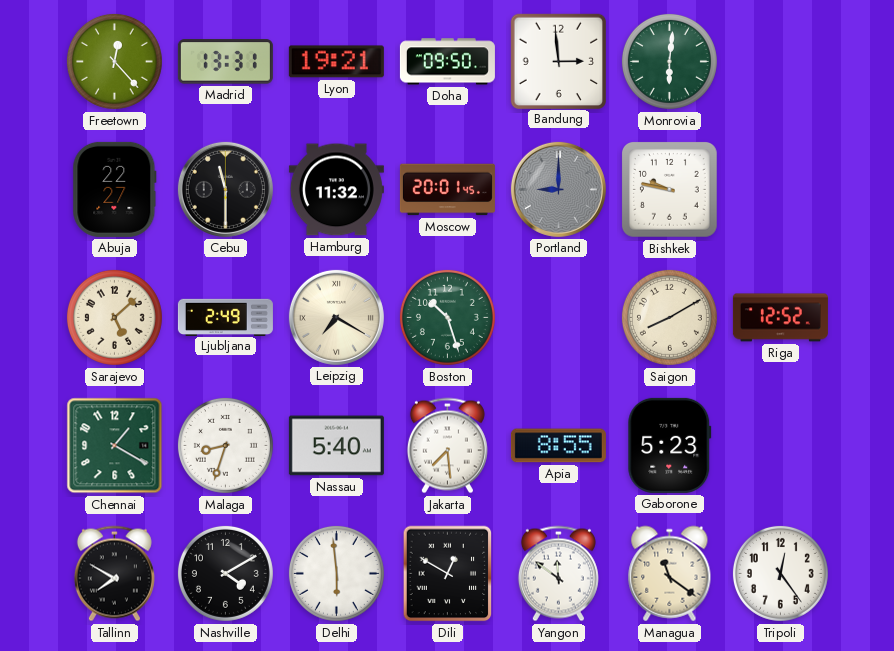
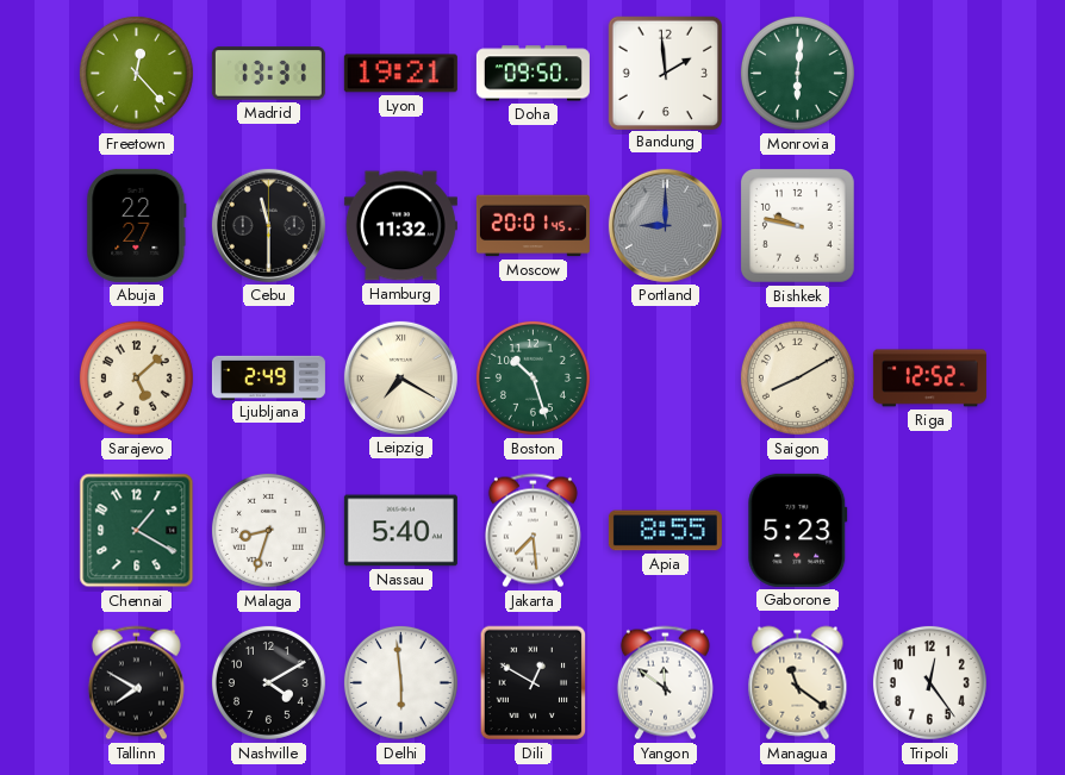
Bandung: 2:59 -> 1:59
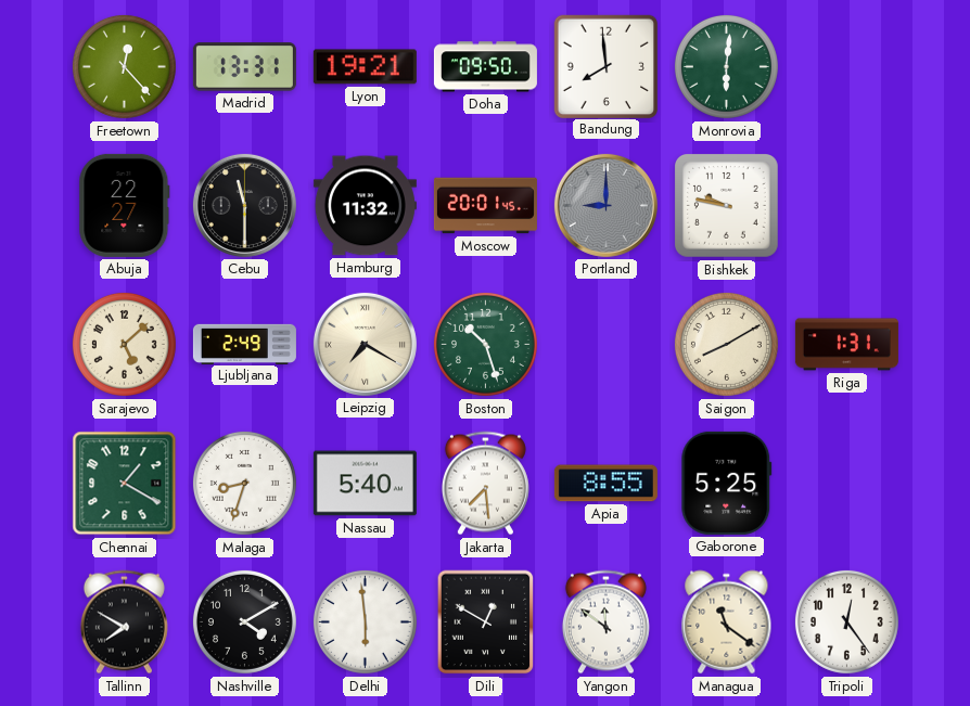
Bandung: 1:59 -> 7:59
Riga: 12:52 -> 1:31
Gaborone: 5:23 -> 5:25
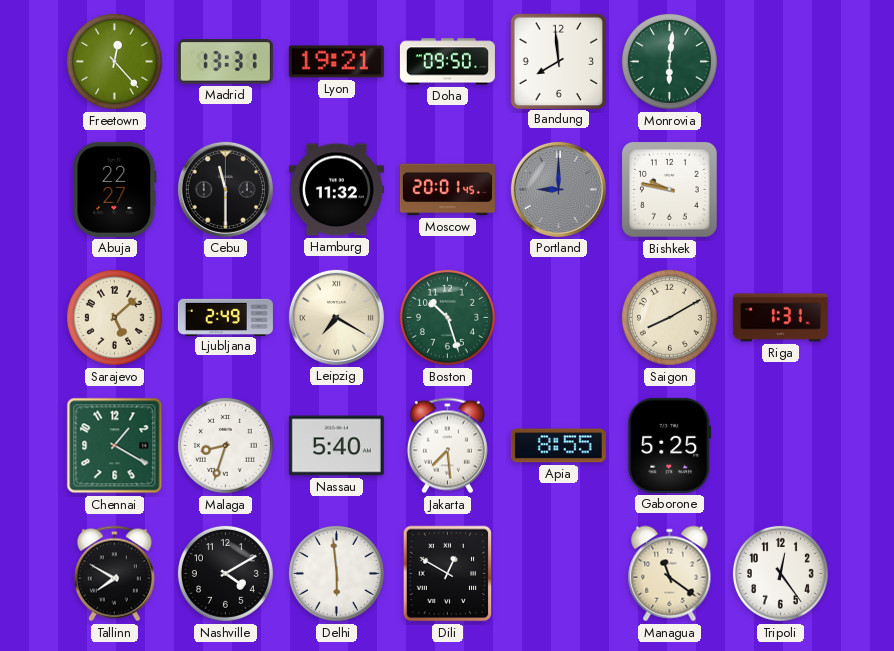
Yangon: 11:51 -> none
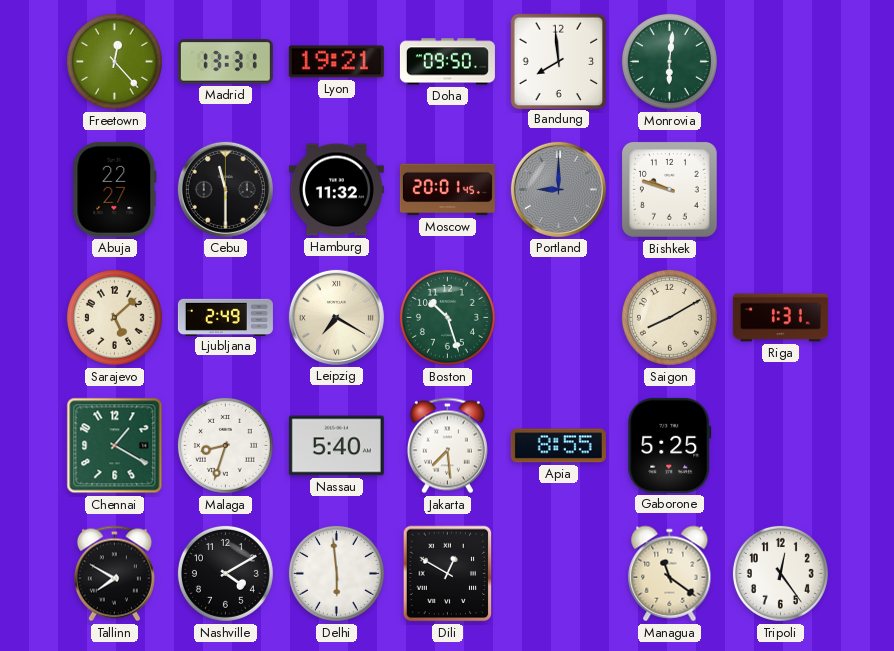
Bishkek: 9:47 -> 9:48
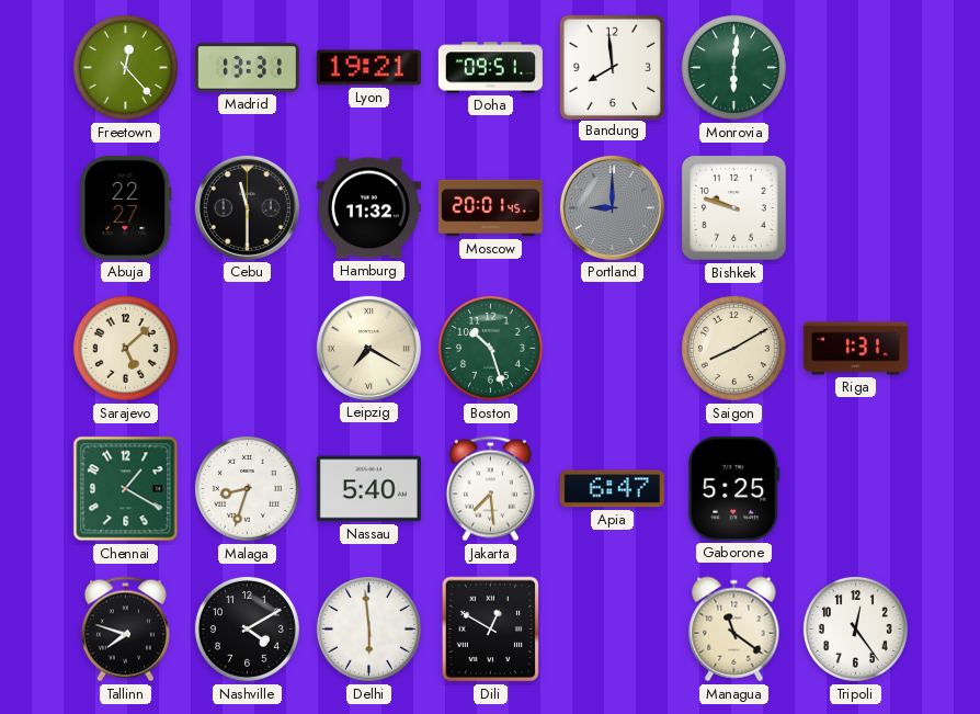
Doha: 09:50 -> 09:51
Ljubljana: 2:49 -> none
Apia: 8:55 -> 6:47
Tallinn: 7:50 -> 7:48
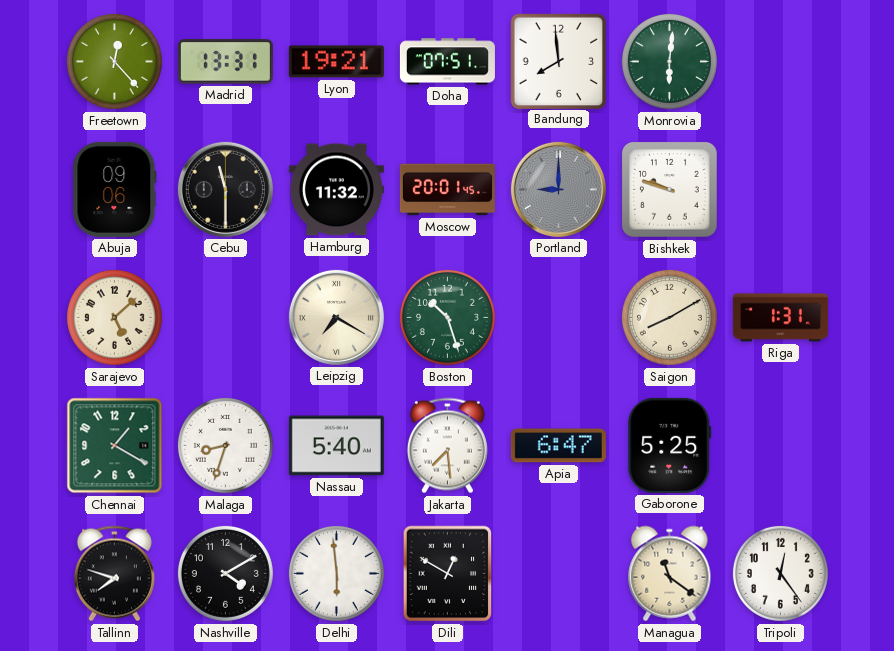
Doha: 09:51 -> 07:51
Abuja: 22:27 -> 09:06
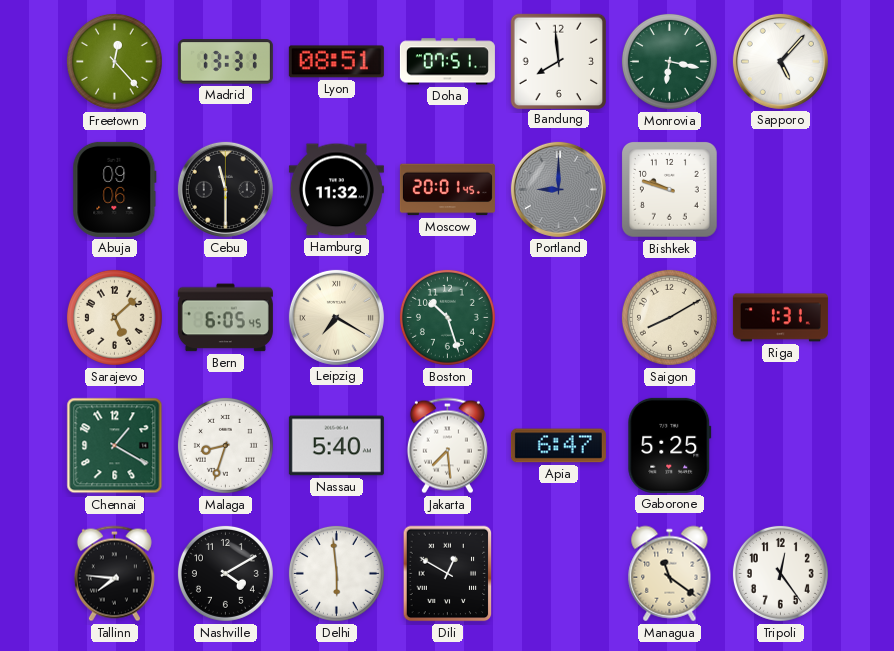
Lyon: 19:21 -> 08:51
Monrovia: 6:01 -> 6:17
Sapporo: none -> 5:07
Bern: none -> 6:05
Tallinn: 7:48 -> 7:46
